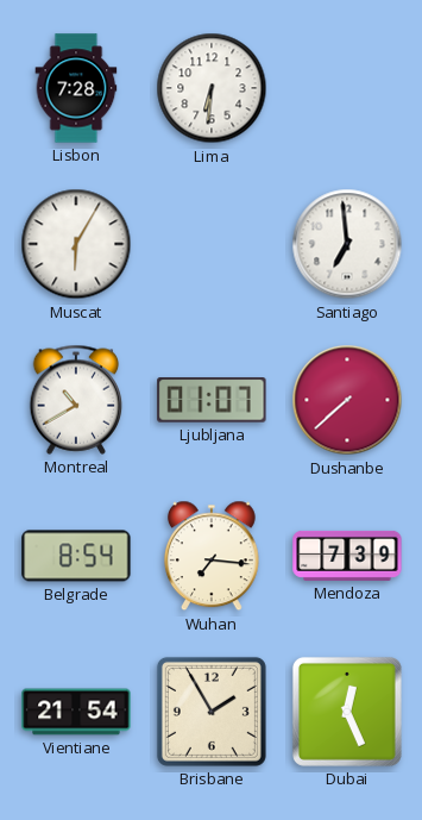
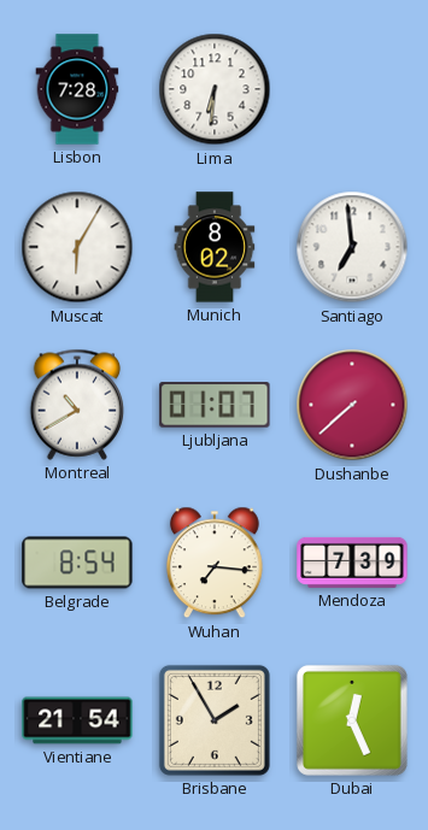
Munich: none -> 8:02
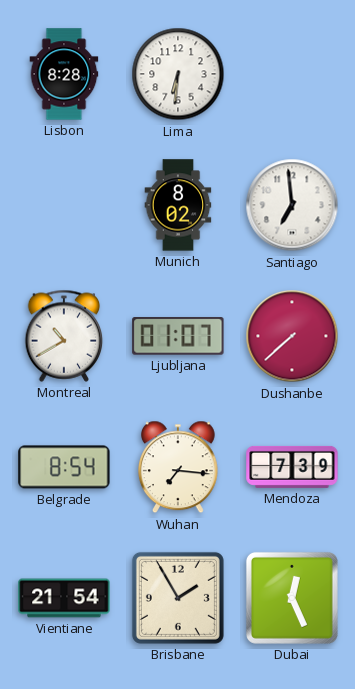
Lisbon: 7:28 -> 8:28
Muscat: 6:05 -> none
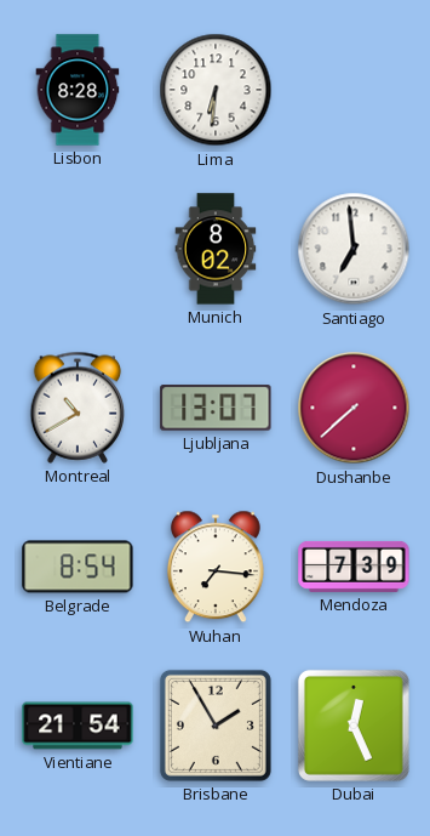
Ljubljana: 01:07 -> 13:07
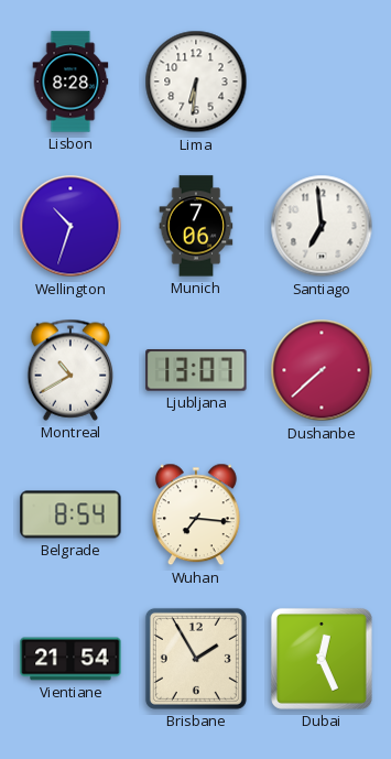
Wellington: none -> 10:33
Munich: 8:02 -> 7:06
Mendoza: 7:39 -> none
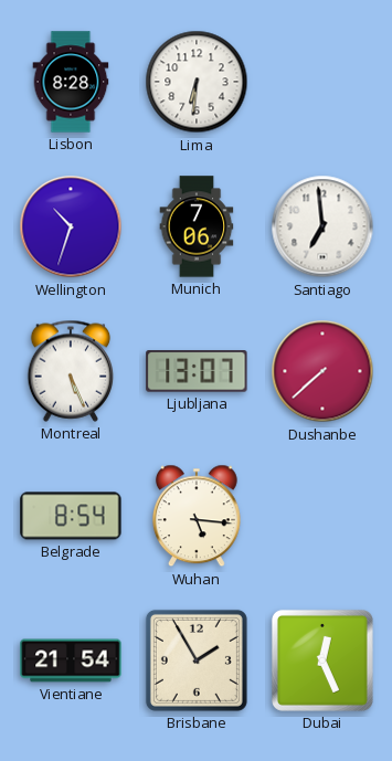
Montreal: 10:40 -> 5:26
Wuhan: 7:16 -> 5:16
